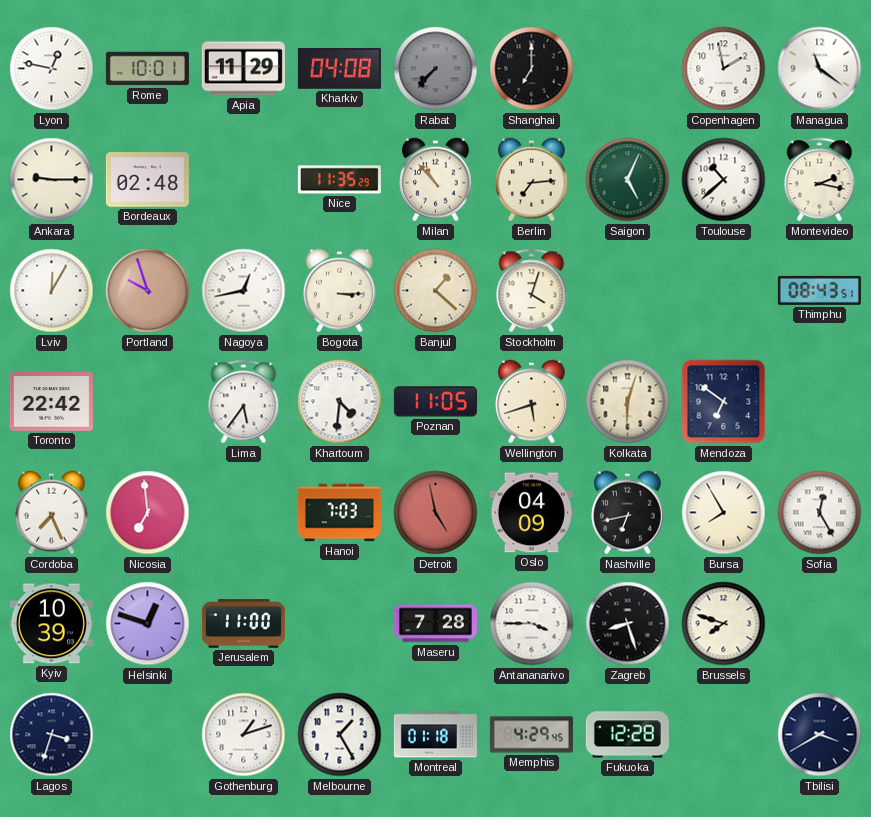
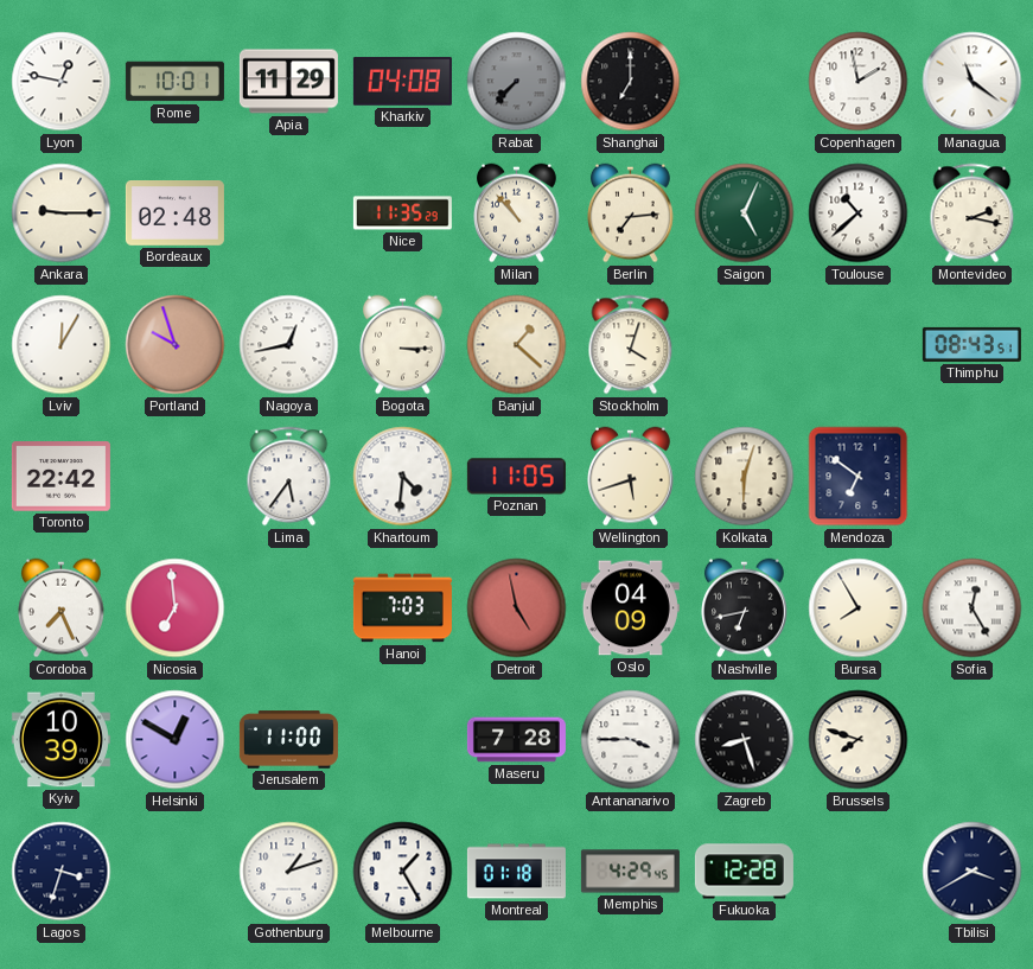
Helsinki: 12:48 -> 12:50
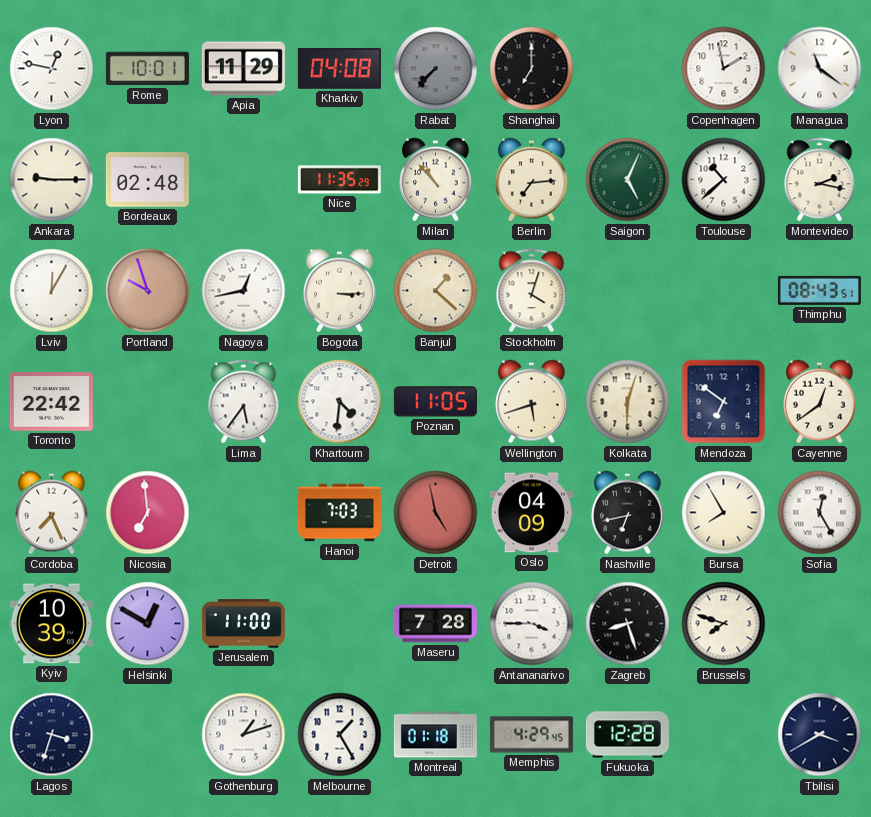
Cayenne: none -> 12:39
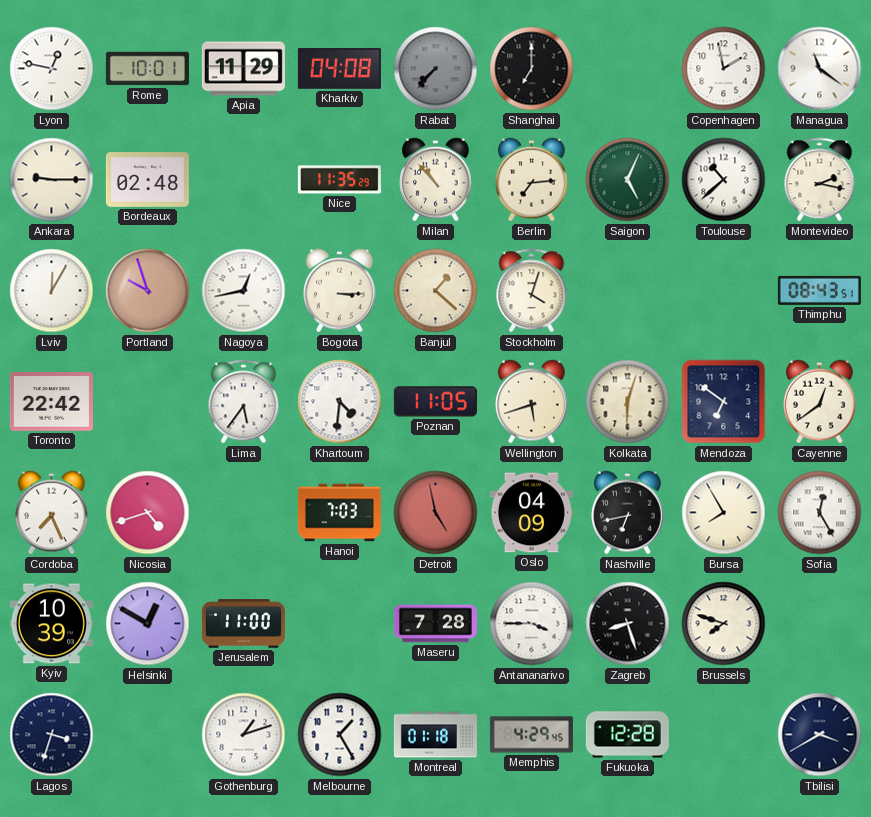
Nicosia: 6:59 -> 4:42
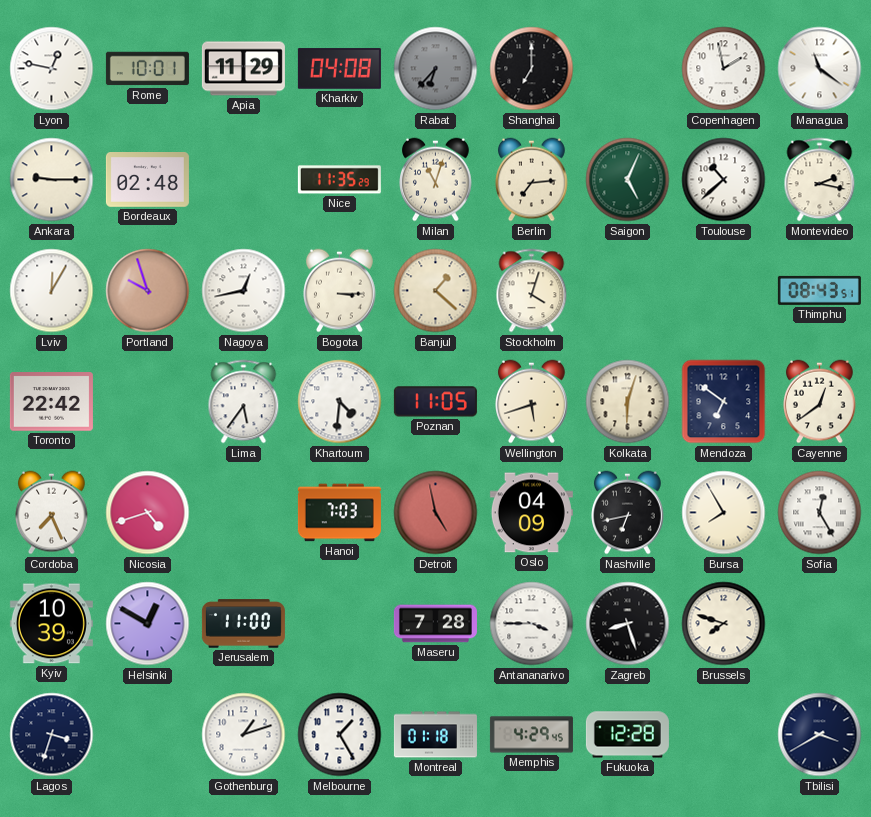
Rabat: 7:37 -> 6:37
Milan: 10:53 -> 11:03
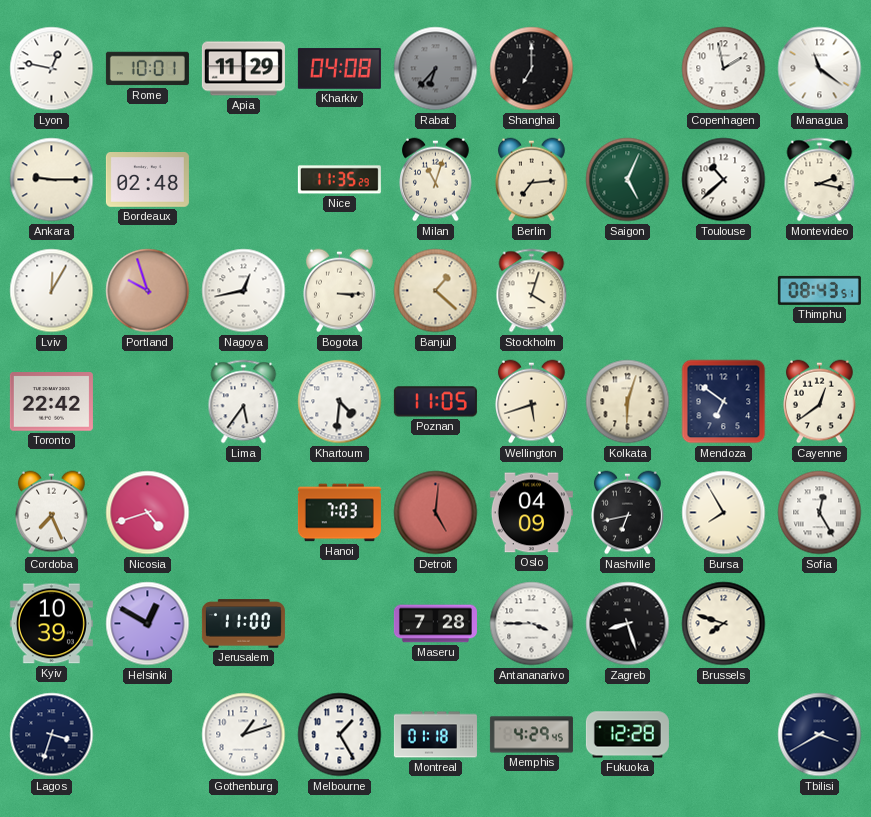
Detroit: 4:58 -> 5:01
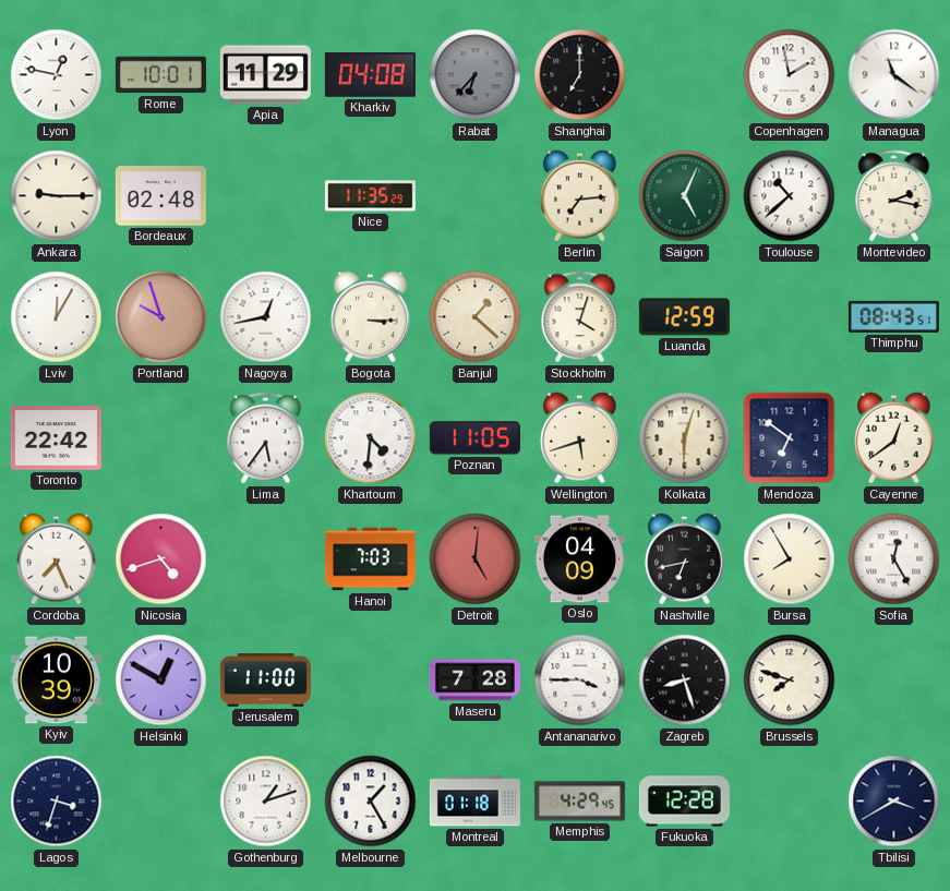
Milan: 11:03 -> none
Luanda: none -> 12:59
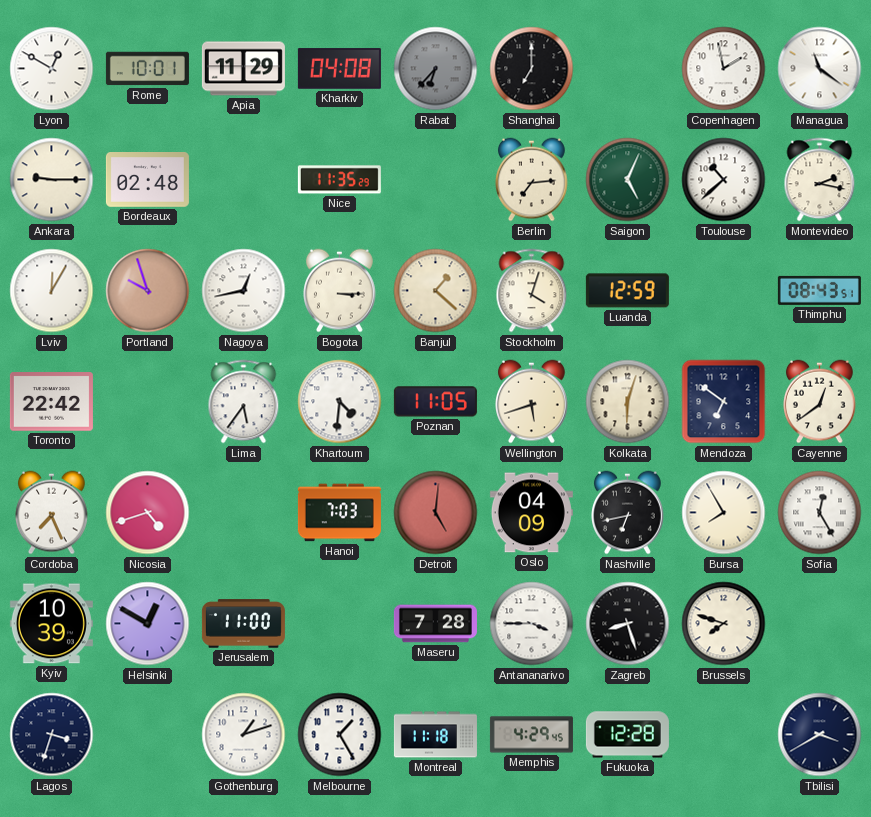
Lyon: 12:47 -> 12:50
Montreal: 01:18 -> 11:18
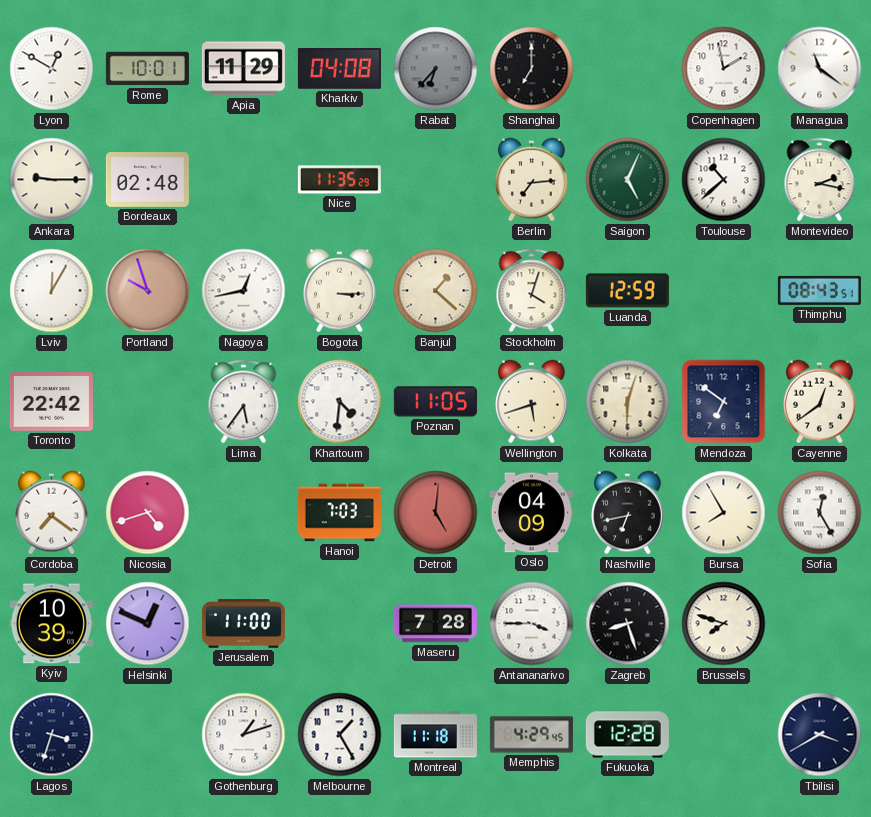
Cordoba: 7:26 -> 7:21
Helsinki: 12:50 -> 12:49
